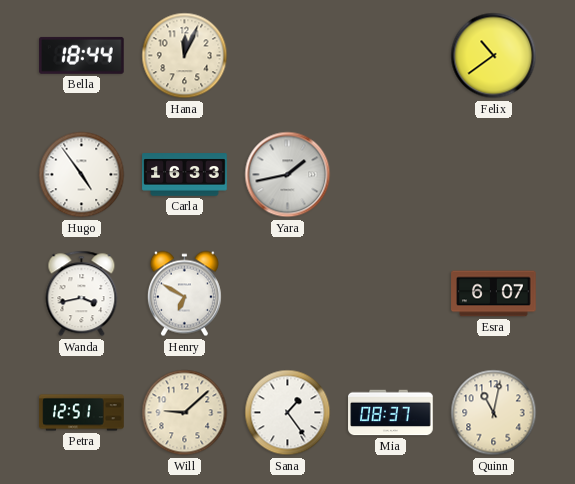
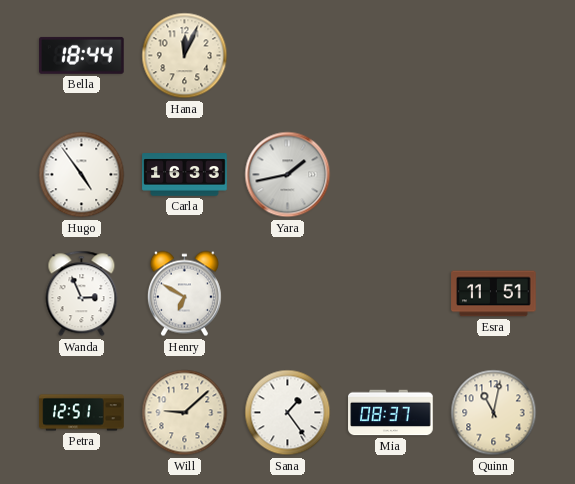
Felix: 10:39 -> none
Wanda: 3:43 -> 2:56
Esra: 6:07 -> 11:51
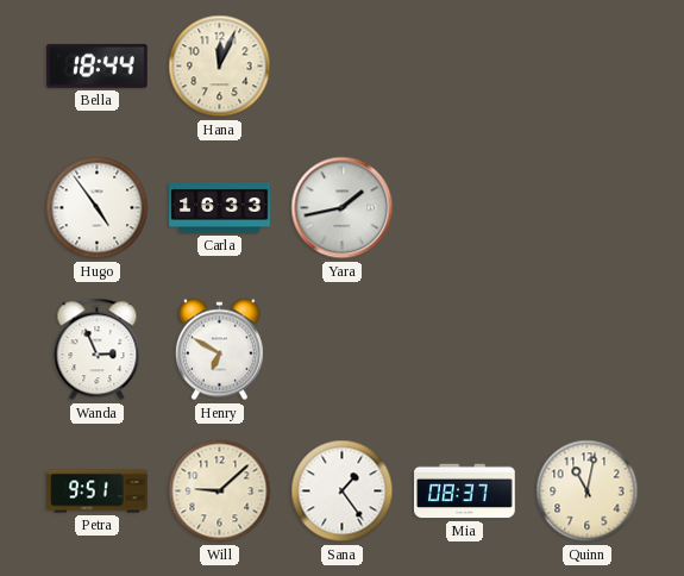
Esra: 11:51 -> none
Petra: 12:51 -> 9:51
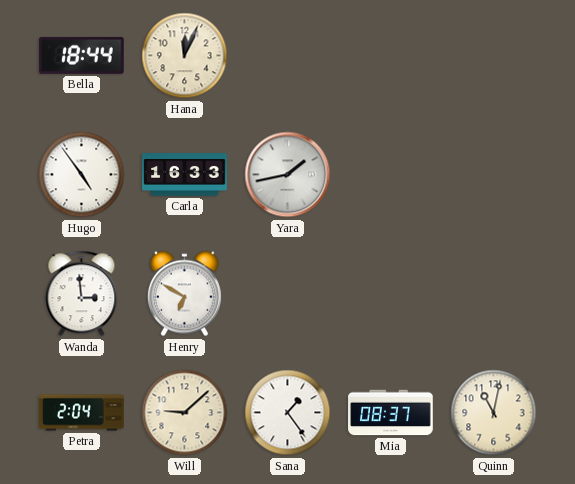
Wanda: 2:56 -> 2:59
Petra: 9:51 -> 2:04
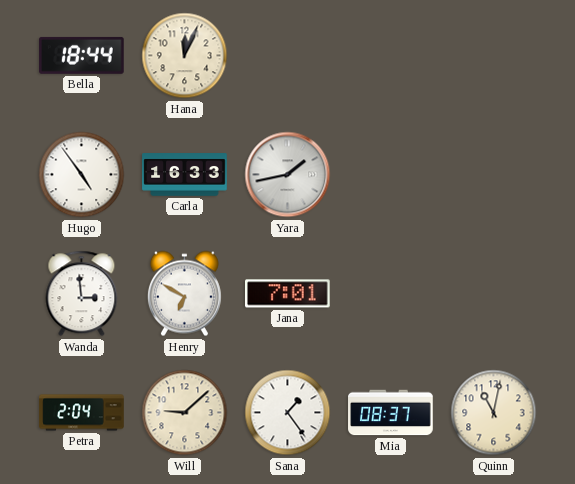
Jana: none -> 7:01
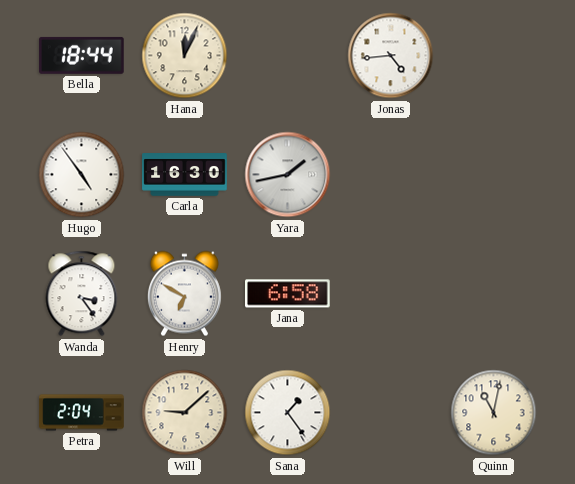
Jonas: none -> 4:44
Carla: 16:33 -> 16:30
Wanda: 2:59 -> 3:24
Jana: 7:01 -> 6:58
Mia: 08:37 -> none
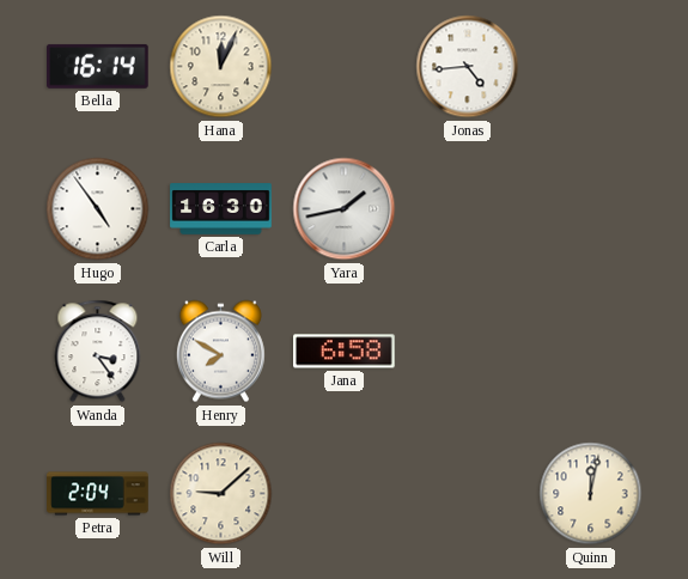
Bella: 18:44 -> 16:14
Henry: 6:50 -> 7:50
Sana: 1:24 -> none
Quinn: 11:02 -> 12:02
